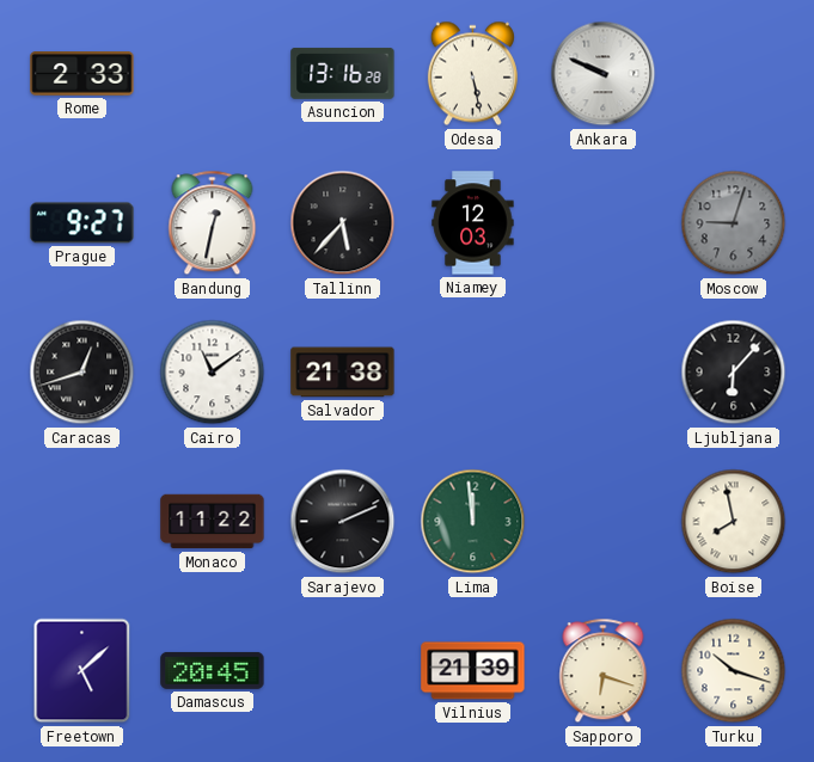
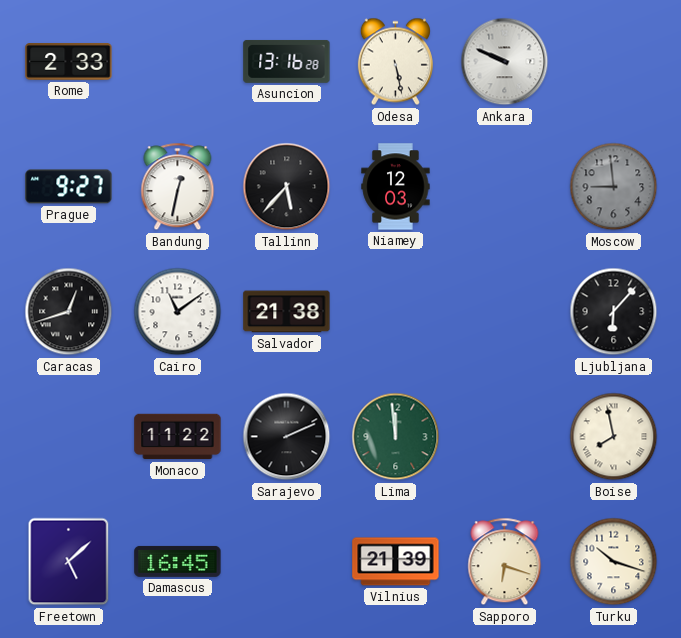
Moscow: 9:03 -> 8:59
Damascus: 20:45 -> 16:45
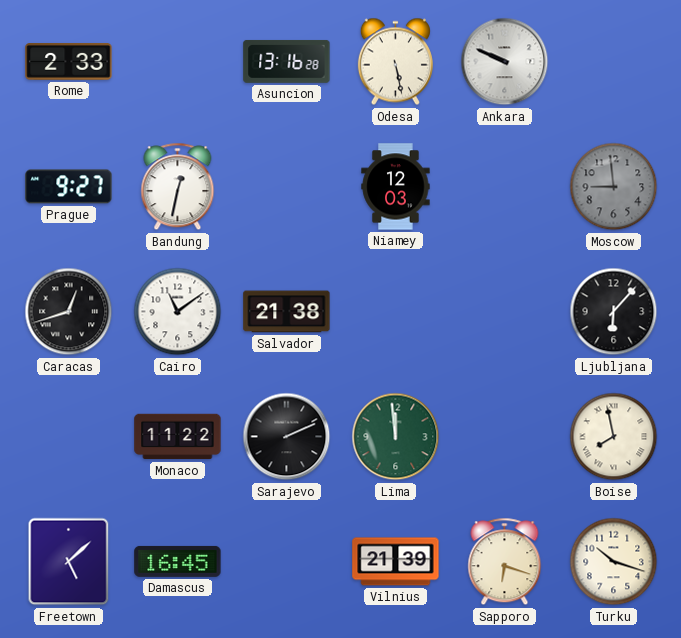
Tallinn: 5:37 -> none
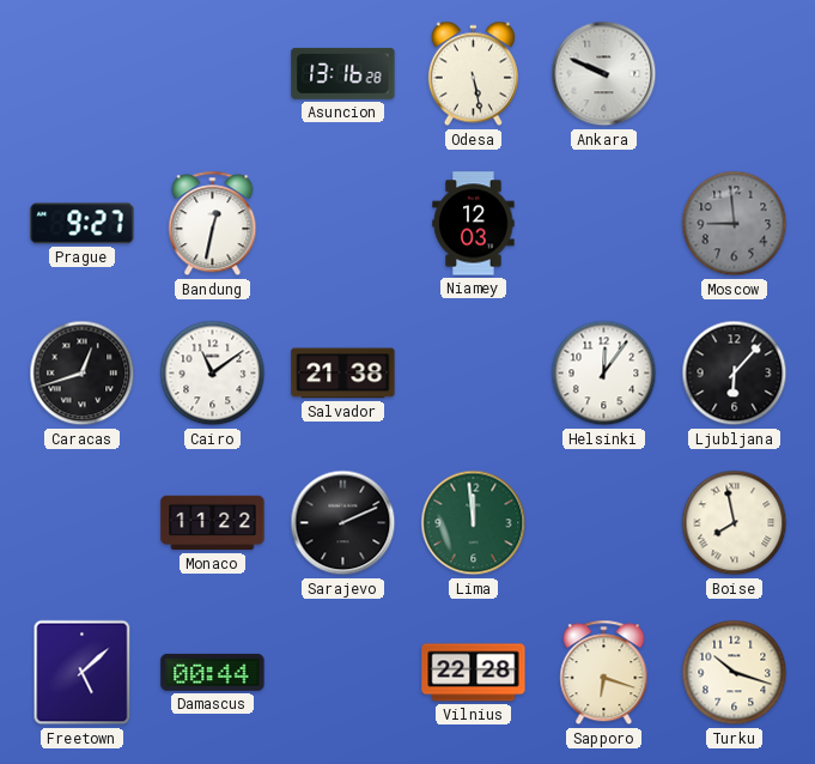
Rome: 2:33 -> none
Helsinki: none -> 12:06
Damascus: 16:45 -> 00:44
Vilnius: 21:39 -> 22:28
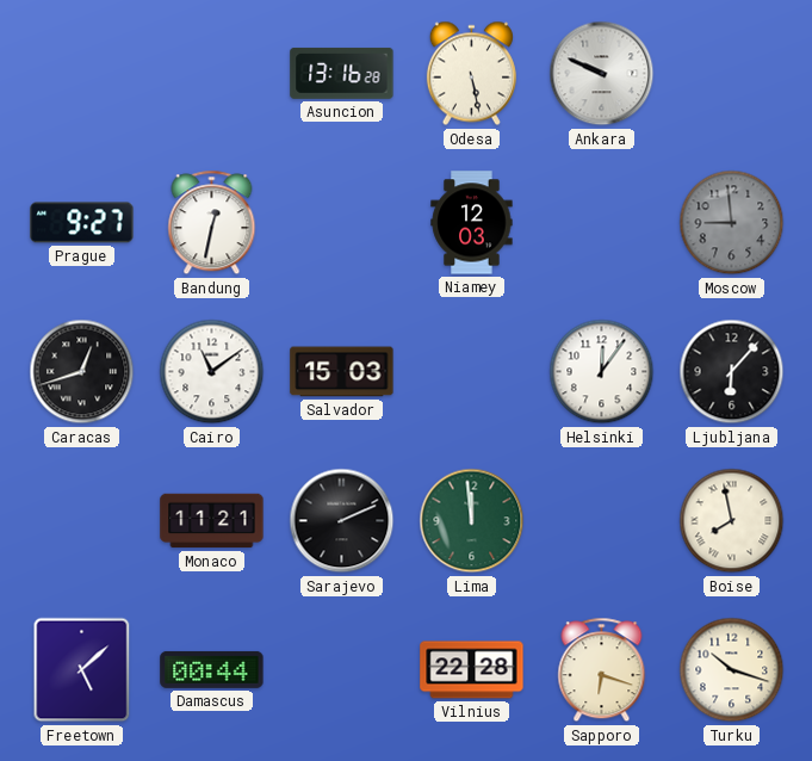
Salvador: 21:38 -> 15:03
Monaco: 11:22 -> 11:21
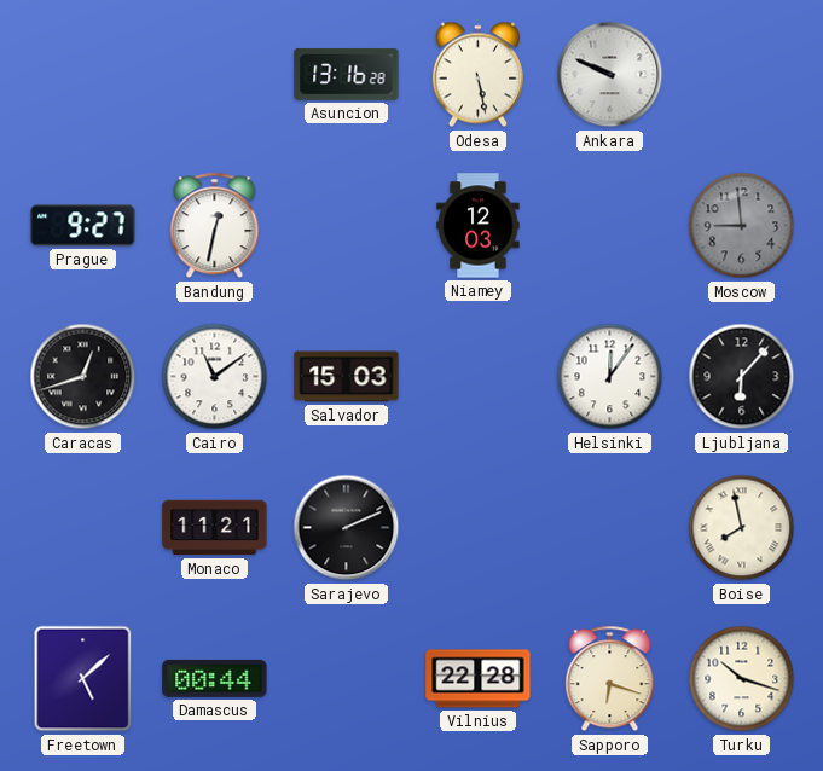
Lima: 11:59 -> none
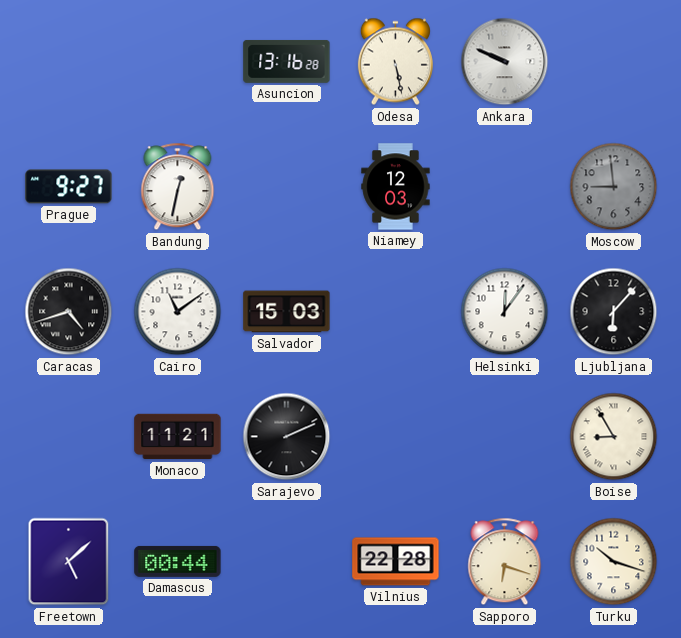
Caracas: 12:42 -> 4:42
Boise: 7:58 -> 8:55
